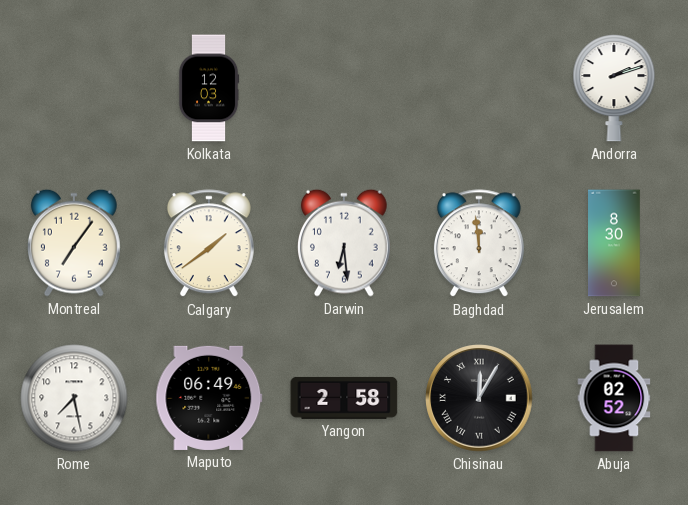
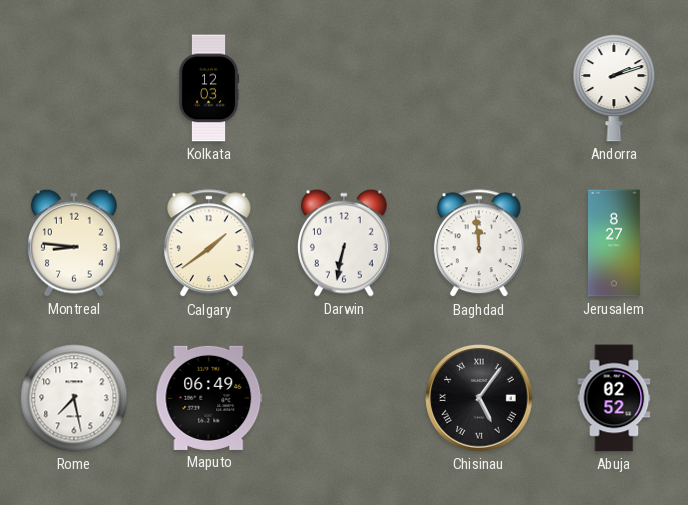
Montreal: 7:06 -> 8:46
Darwin: 6:29 -> 6:32
Jerusalem: 8:30 -> 8:27
Yangon: 2:58 -> none
Chisinau: 12:05 -> 5:06
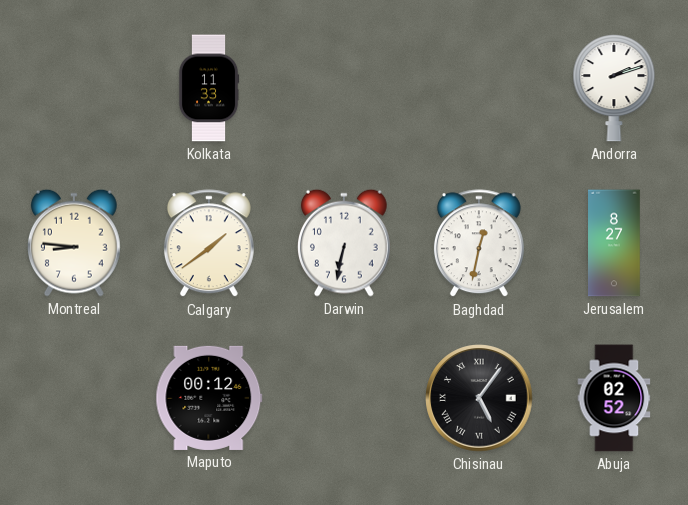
Kolkata: 12:03 -> 11:33
Baghdad: 11:59 -> 12:32
Rome: 7:28 -> none
Maputo: 06:49 -> 00:12
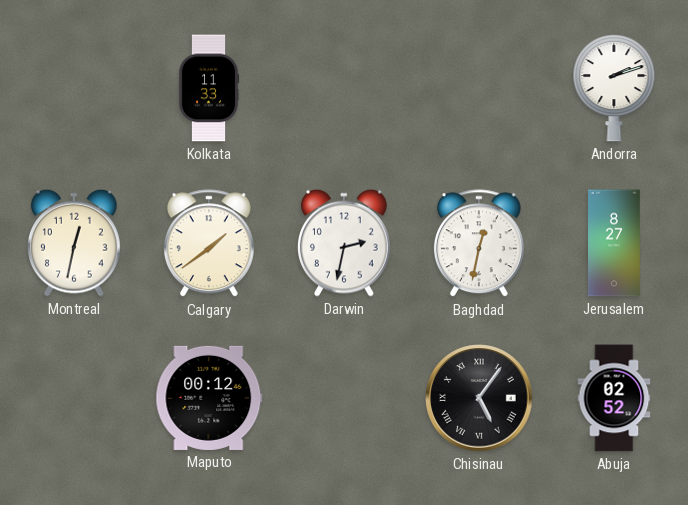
Montreal: 8:46 -> 12:32
Darwin: 6:32 -> 2:32
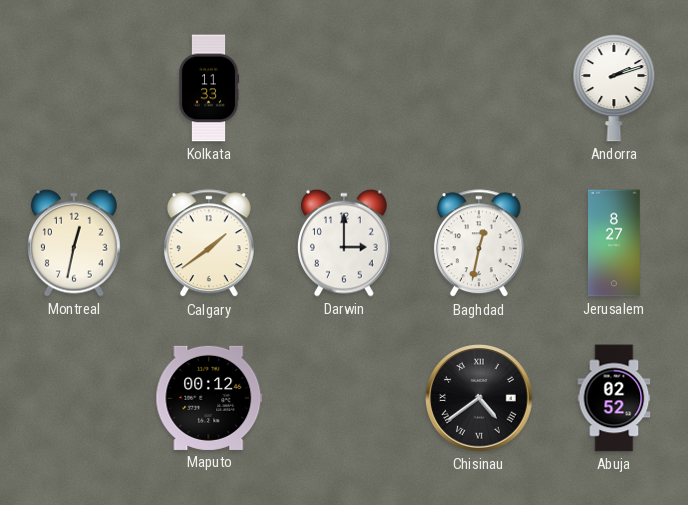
Darwin: 2:32 -> 3:00
Chisinau: 5:06 -> 4:39
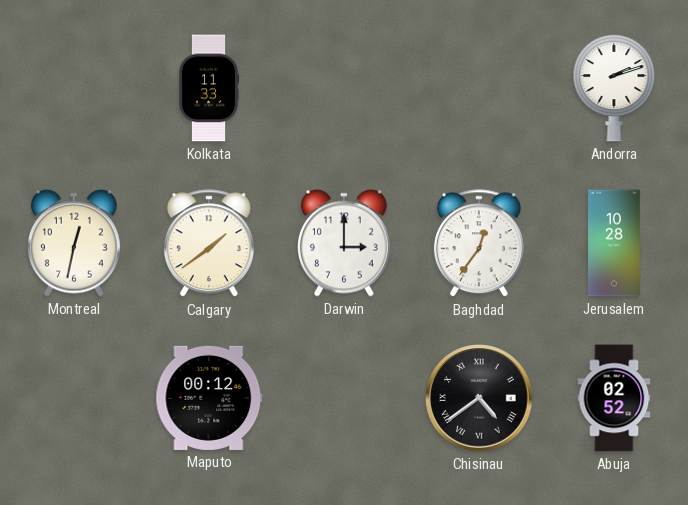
Baghdad: 12:32 -> 12:36
Jerusalem: 8:27 -> 10:28
